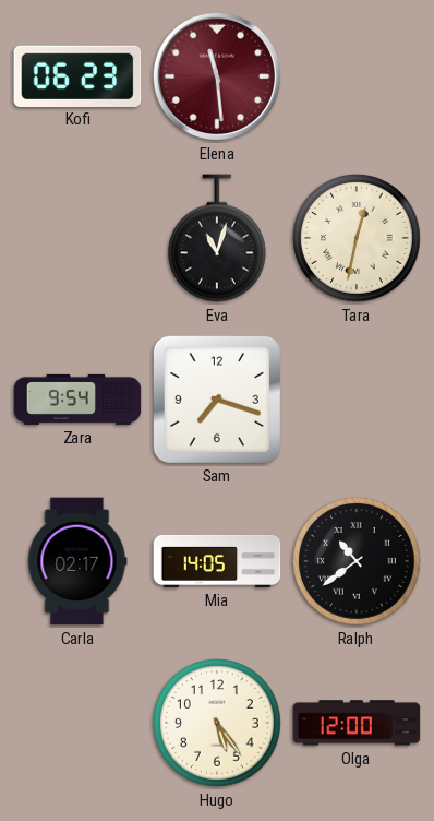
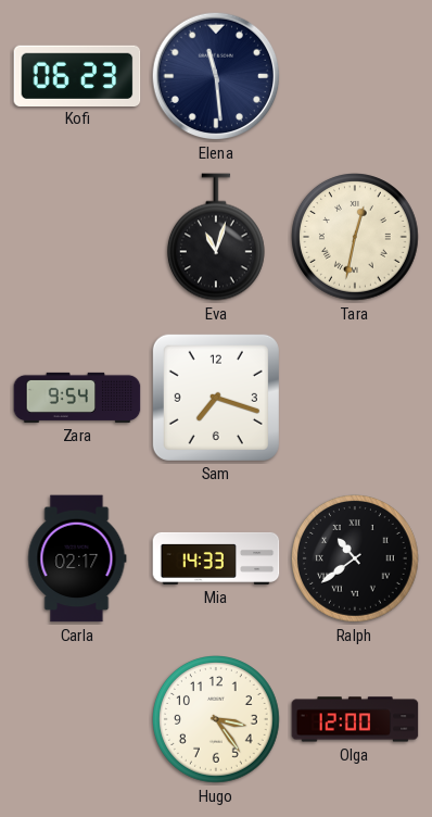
Elena dial: burgundy -> navy
Mia: 14:05 -> 14:33
Hugo: 5:24 -> 3:24
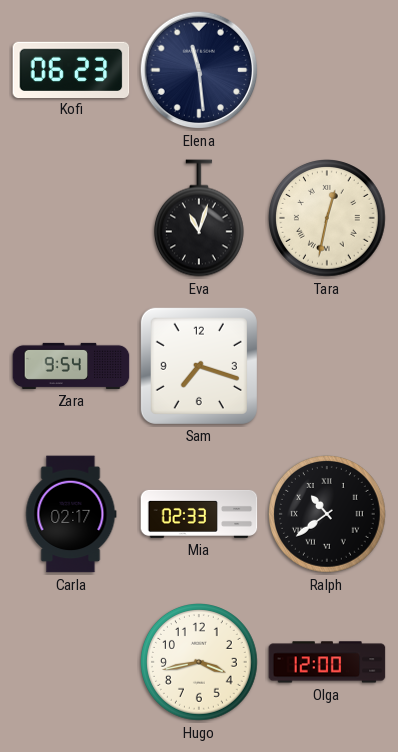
Mia: 14:33 -> 02:33
Hugo: 3:24 -> 3:43
